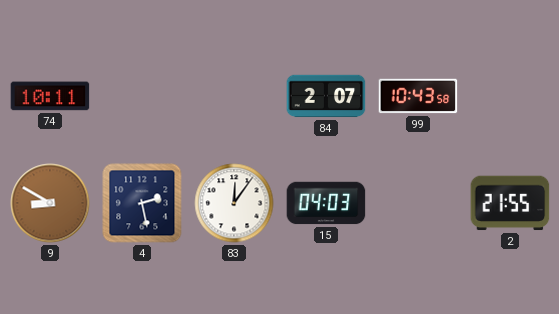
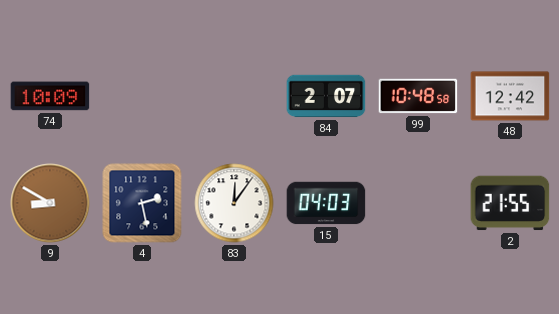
74: 10:11 -> 10:09
99: 10:43 -> 10:48
48: none -> 12:42
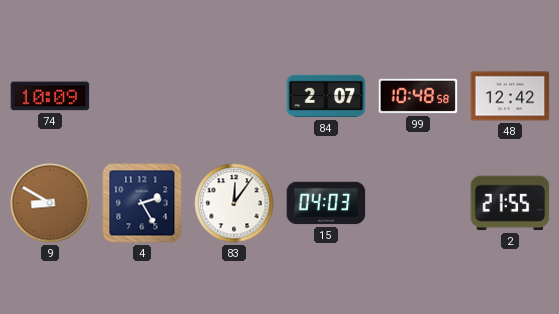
4: 2:28 -> 2:25
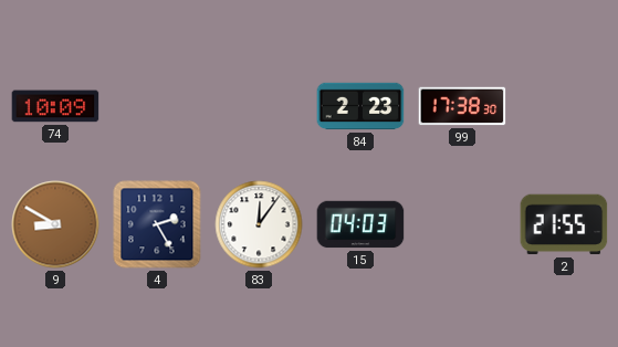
84: 2:07 -> 2:23
99: 10:48 -> 17:38
48: 12:42 -> none
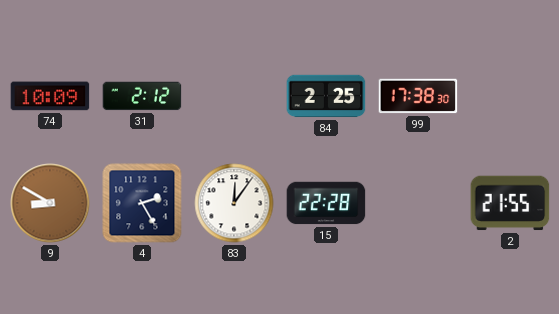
31: none -> 2:12
84: 2:23 -> 2:25
15: 04:03 -> 22:28
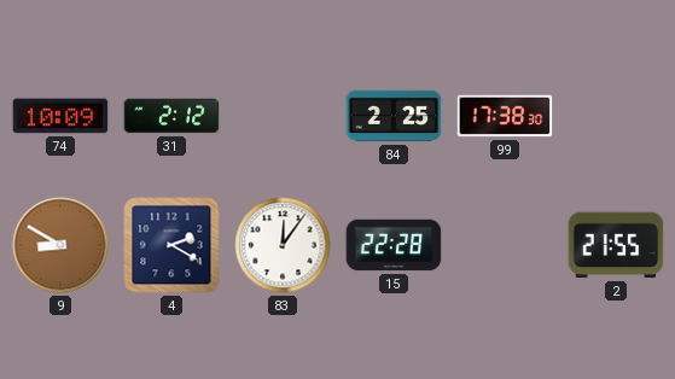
4: 2:25 -> 2:20
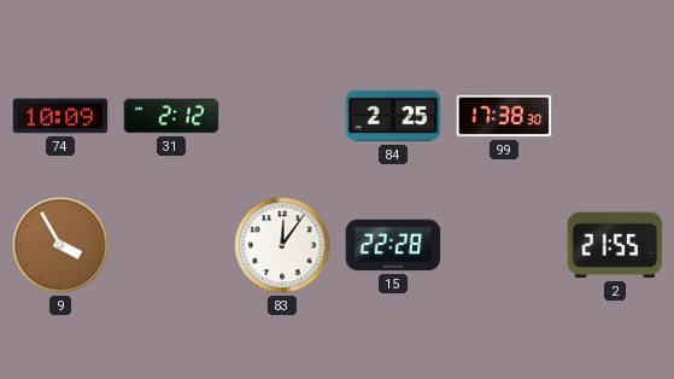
9: 8:50 -> 3:55
4: 2:20 -> none
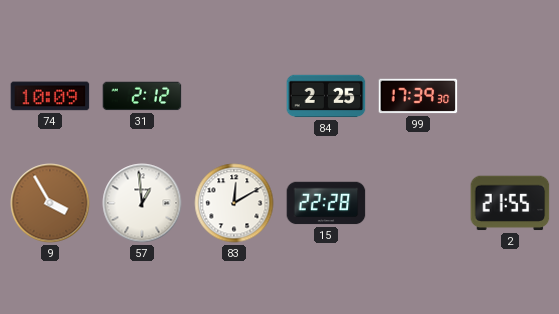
99: 17:38 -> 17:39
57: none -> 12:59
83: 12:06 -> 12:10
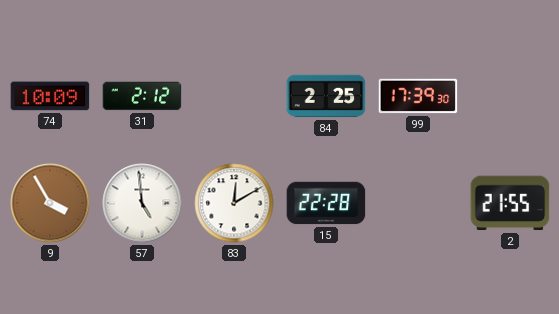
57: 12:59 -> 4:59
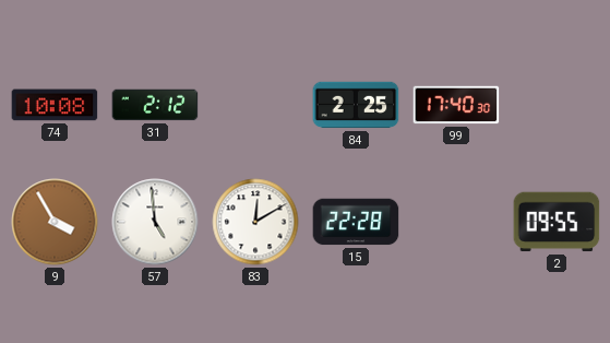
74: 10:09 -> 10:08
99: 17:39 -> 17:40
2: 21:55 -> 09:55
